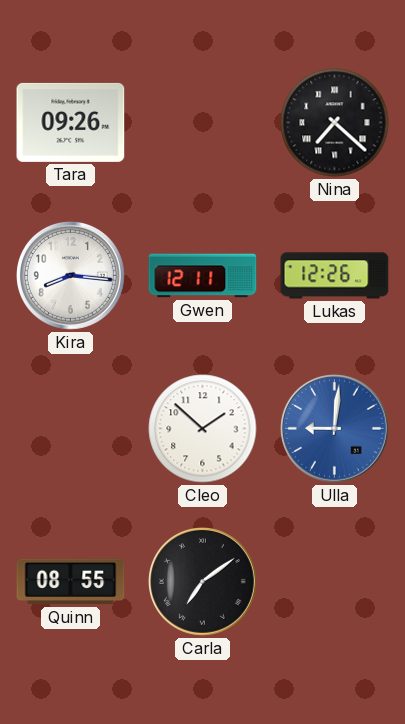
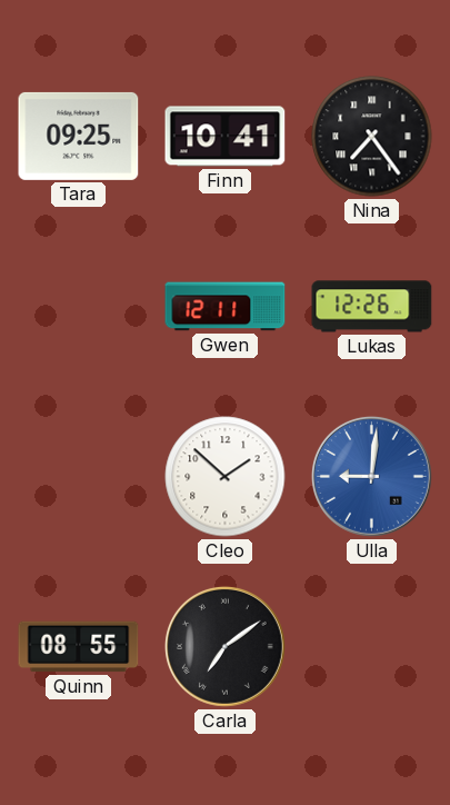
Tara: 09:26 -> 09:25
Finn: none -> 10:41
Nina: 7:22 -> 7:24
Kira: 8:16 -> none
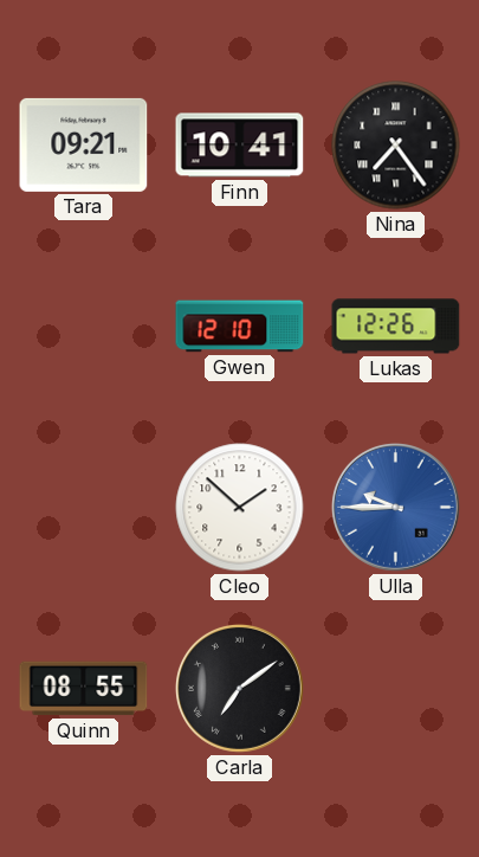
Tara: 09:25 -> 09:21
Gwen: 12:11 -> 12:10
Ulla: 9:01 -> 9:45
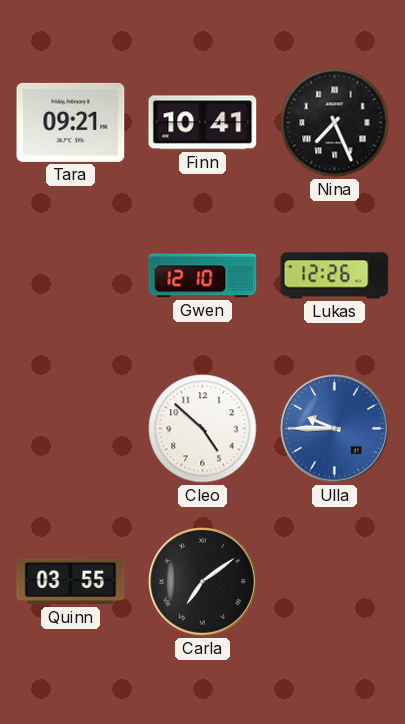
Nina: 7:24 -> 7:26
Cleo: 1:52 -> 4:52
Quinn: 08:55 -> 03:55
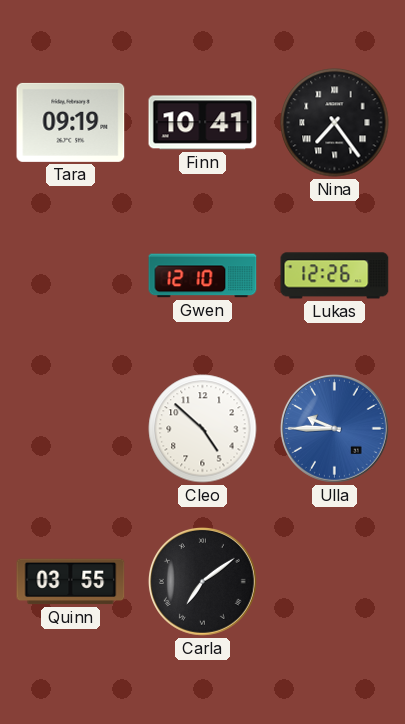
Tara: 09:21 -> 09:19
Nina: 7:26 -> 7:24
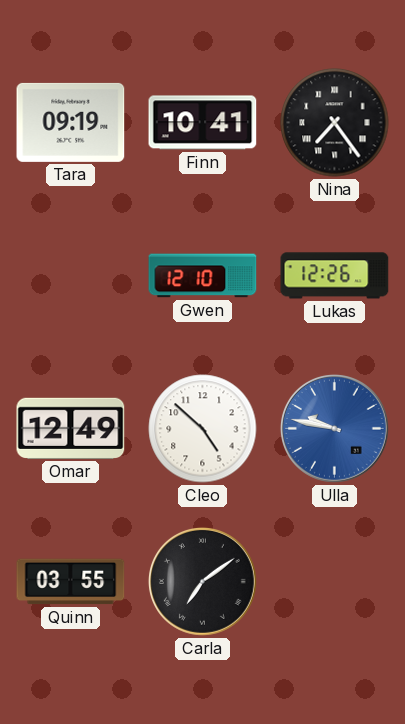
Omar: none -> 12:49
Ulla: 9:45 -> 9:47
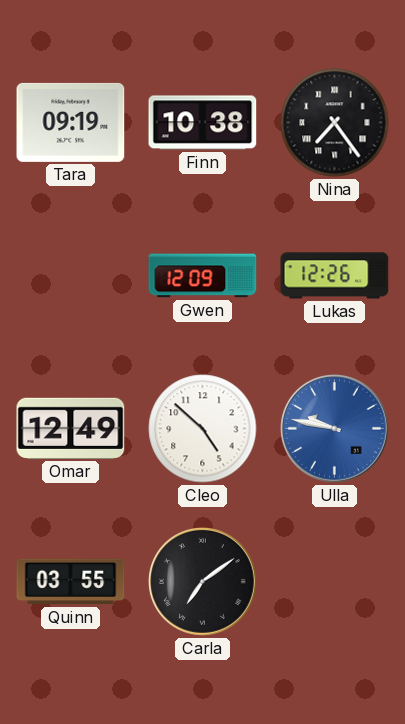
Finn: 10:41 -> 10:38
Gwen: 12:10 -> 12:09
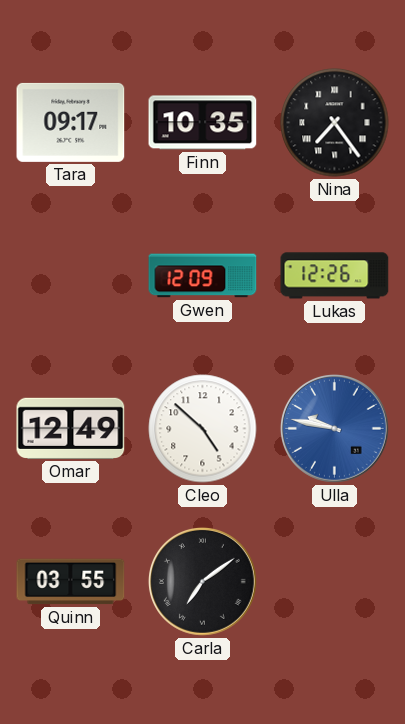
Tara: 09:19 -> 09:17
Finn: 10:38 -> 10:35
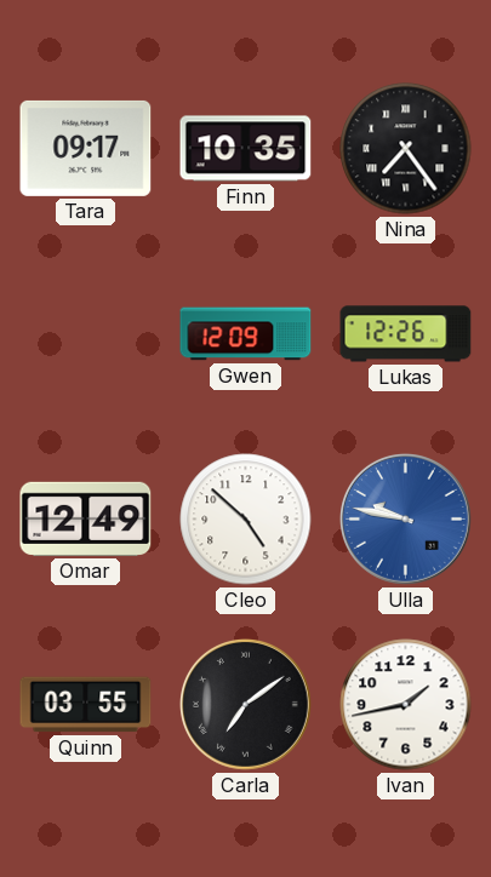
Ivan: none -> 1:43
